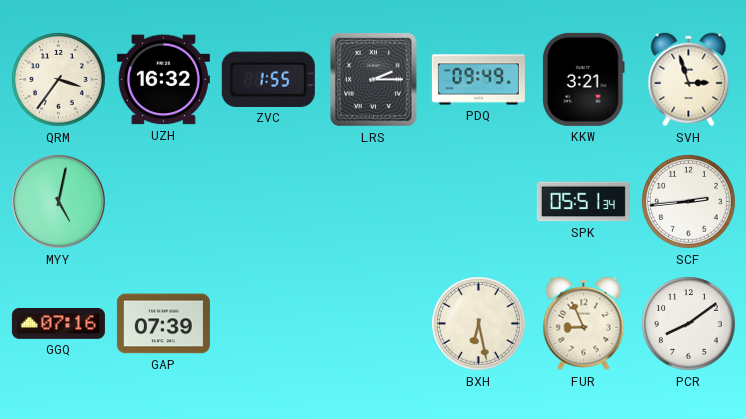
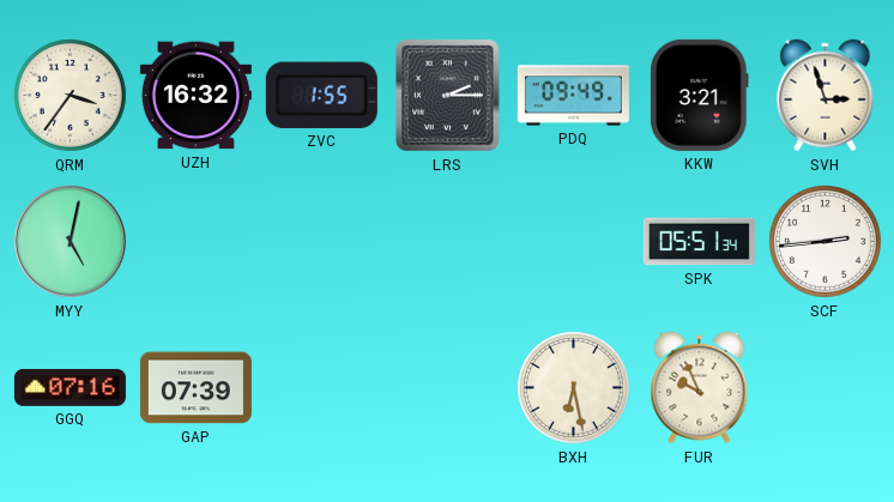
FUR: 8:56 -> 9:56
PCR: 8:09 -> none
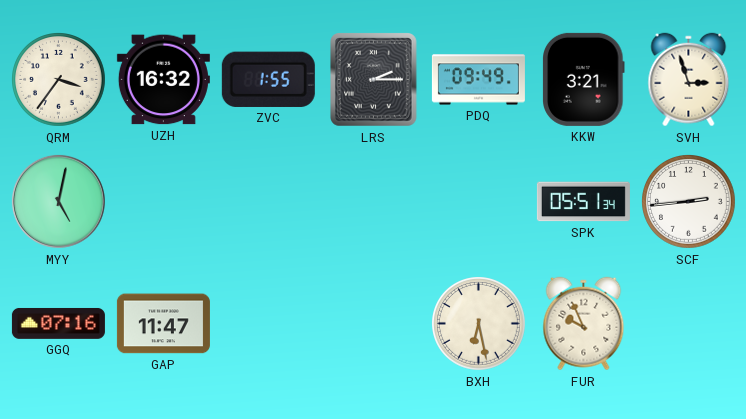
GAP: 07:39 -> 11:47
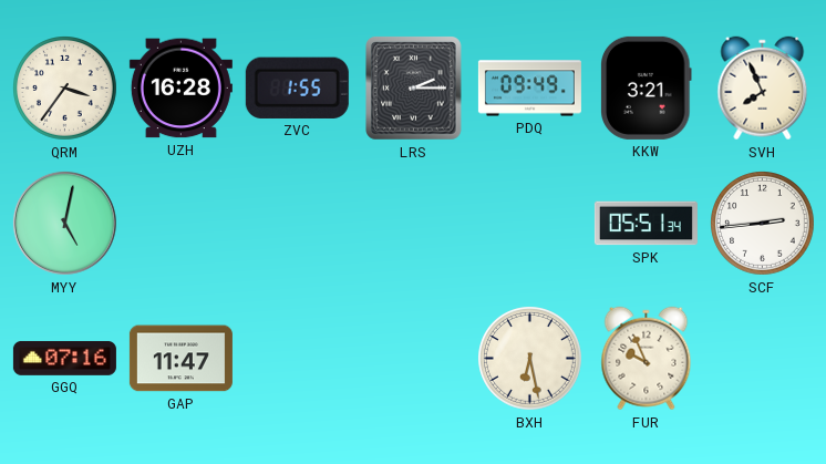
UZH: 16:32 -> 16:28
SVH: 2:57 -> 7:56
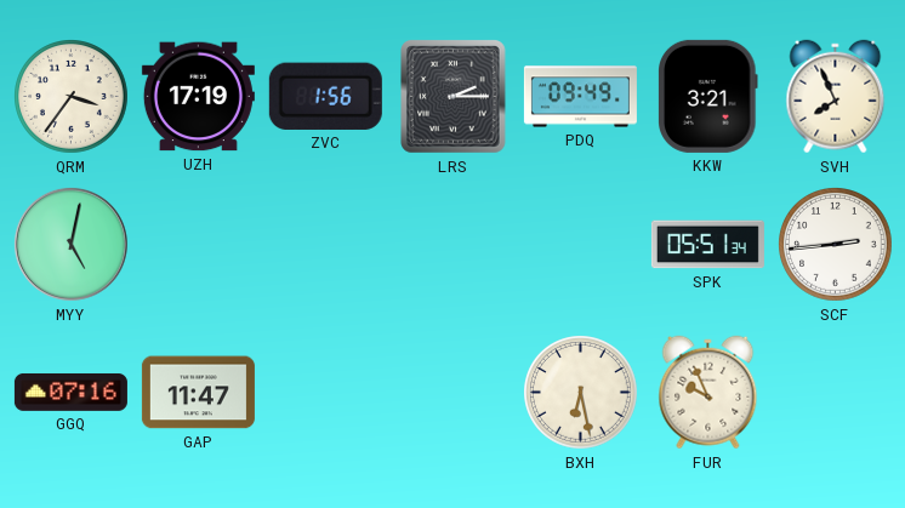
UZH: 16:28 -> 17:19
ZVC: 1:55 -> 1:56
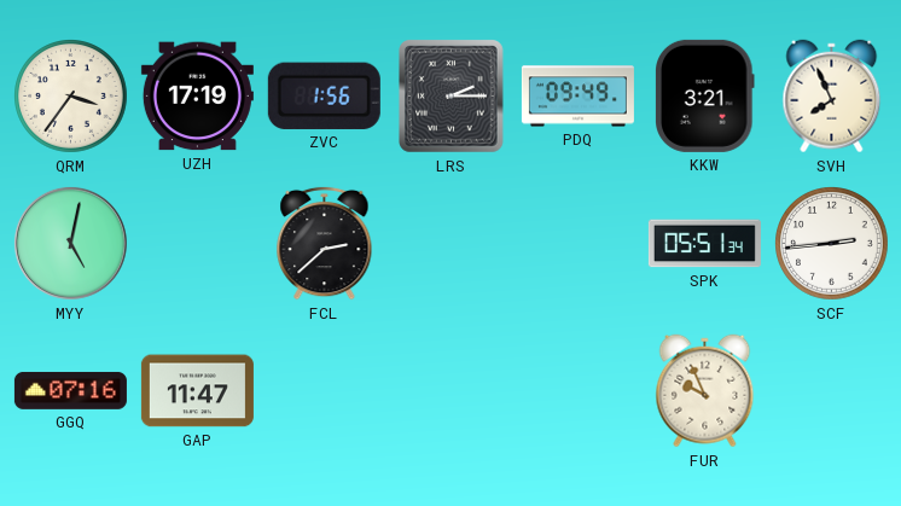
FCL: none -> 2:38
BXH: 6:28 -> none
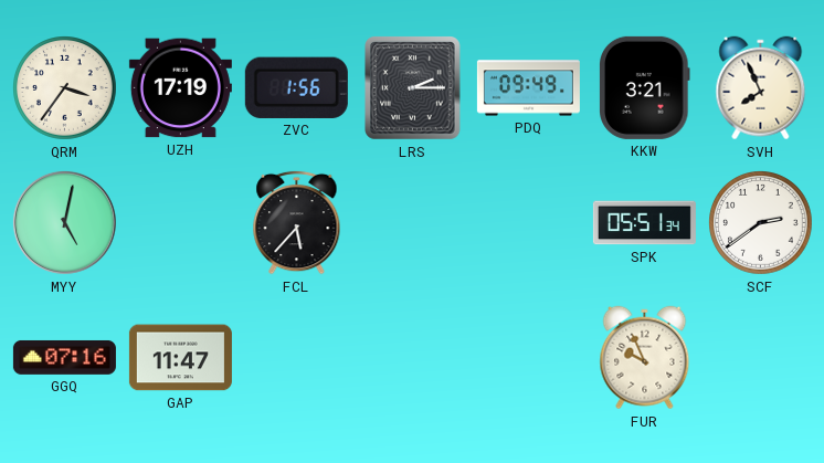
FCL: 2:38 -> 5:37
SCF: 2:44 -> 2:39
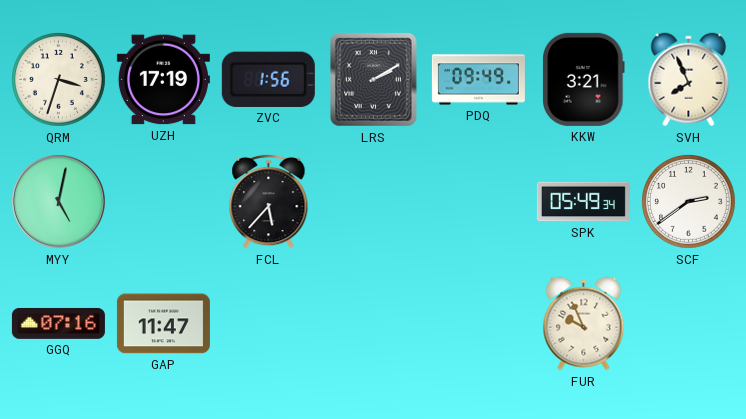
QRM: 3:36 -> 3:33
LRS: 2:15 -> 2:10
SPK: 05:51 -> 05:49
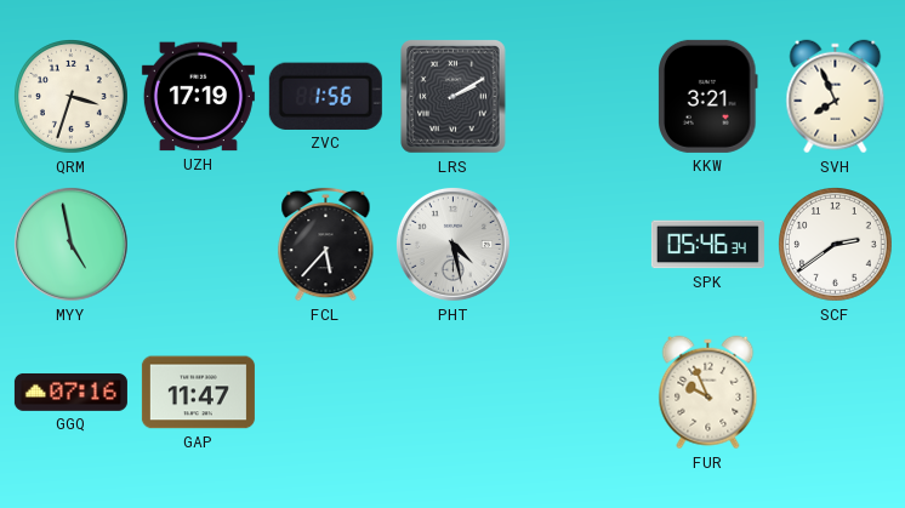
PDQ: 09:49 -> none
MYY: 5:02 -> 4:58
PHT: none -> 4:28
SPK: 05:49 -> 05:46
